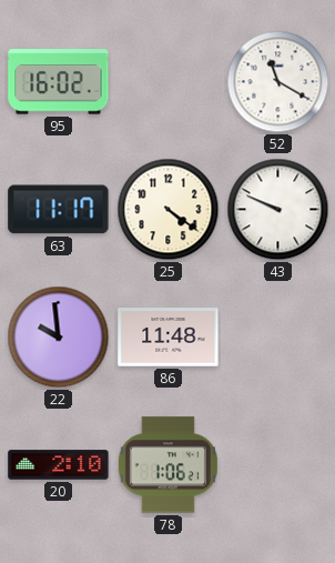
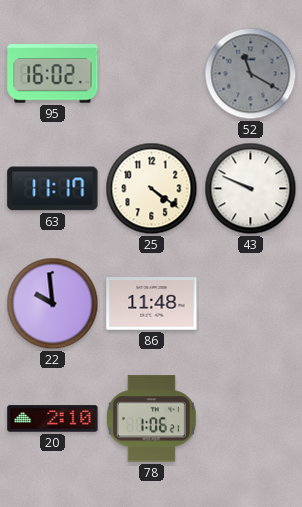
52 dial: white -> grey
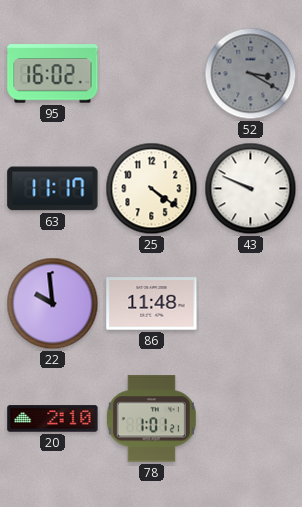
52: 11:20 -> 3:20
78: 1:06 -> 1:01
